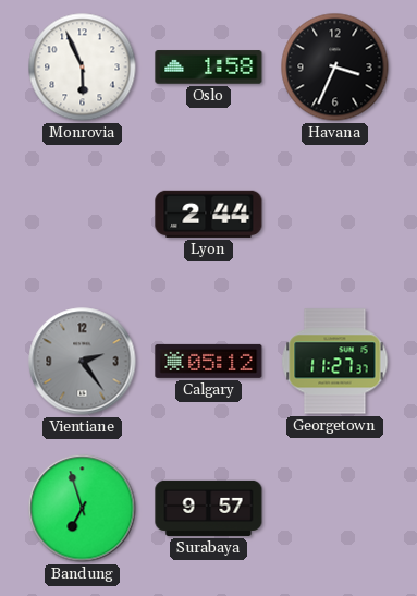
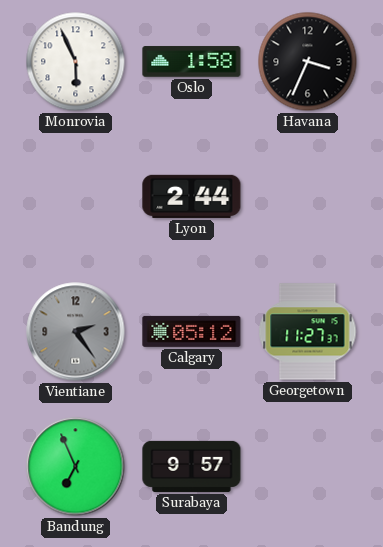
Bandung: 6:57 -> 6:56
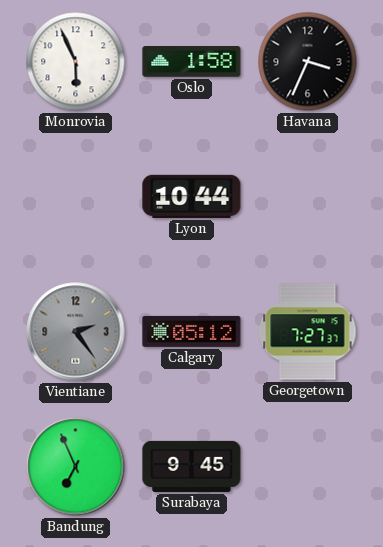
Lyon: 2:44 -> 10:44
Georgetown: 11:27 -> 7:27
Surabaya: 9:57 -> 9:45
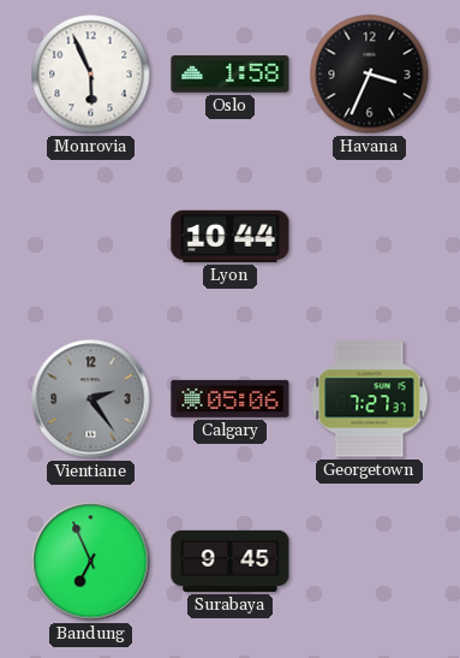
Calgary: 05:12 -> 05:06
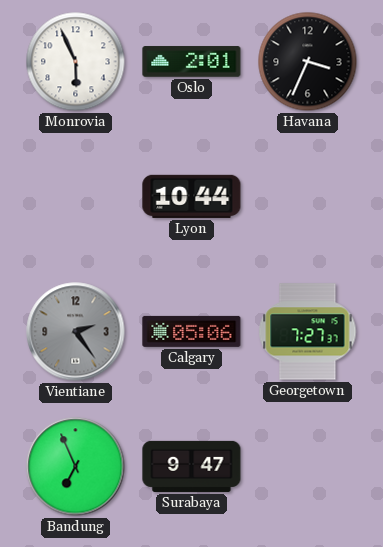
Oslo: 1:58 -> 2:01
Surabaya: 9:45 -> 9:47
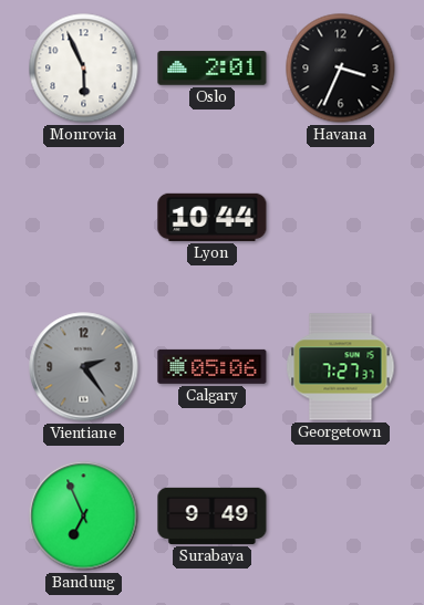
Surabaya: 9:47 -> 9:49
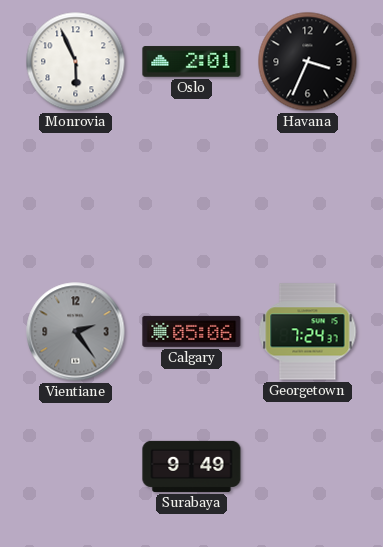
Lyon: 10:44 -> none
Georgetown: 7:27 -> 7:24
Bandung: 6:56 -> none
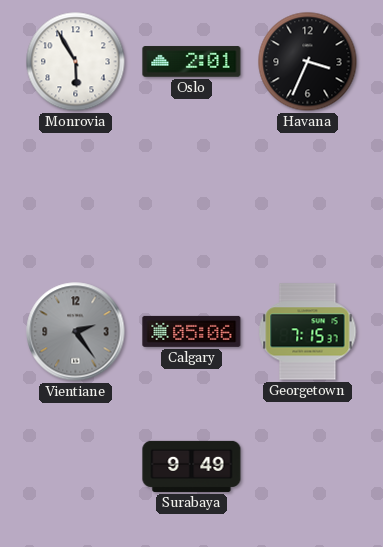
Monrovia: 5:56 -> 5:55
Georgetown: 7:24 -> 7:15
